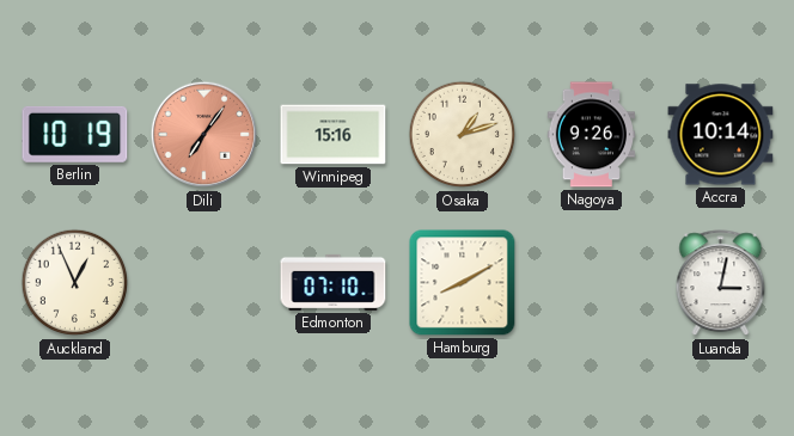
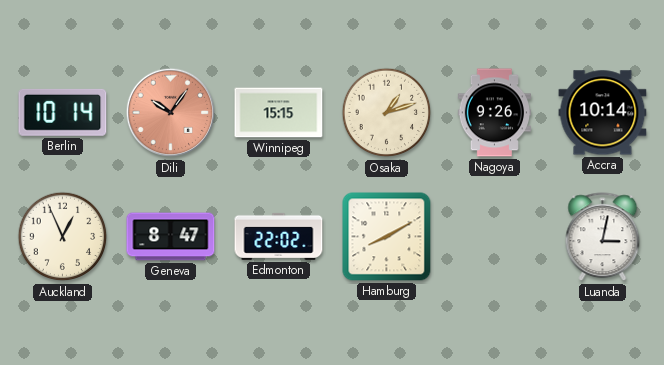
Berlin: 10:19 -> 10:14
Dili: 7:06 -> 10:06
Winnipeg: 15:16 -> 15:15
Geneva: none -> 8:47
Edmonton: 07:10 -> 22:02
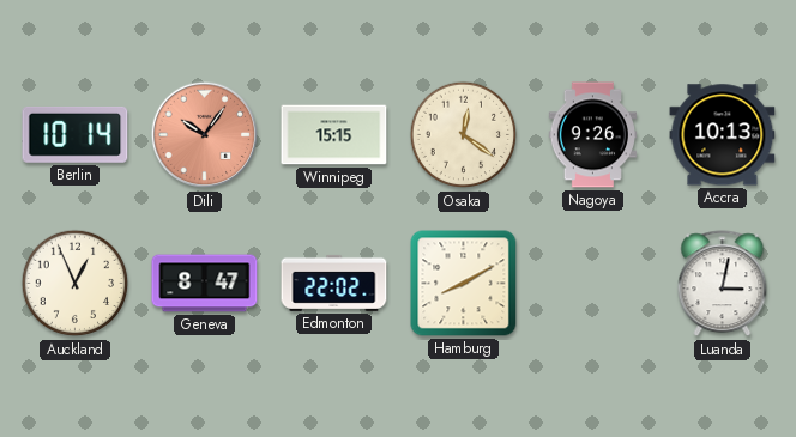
Osaka: 1:12 -> 12:21
Accra: 10:14 -> 10:13
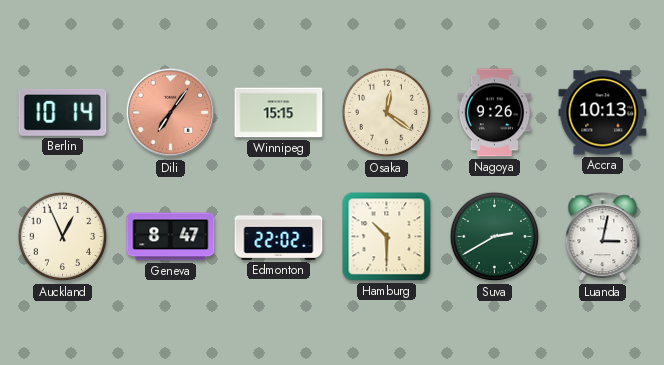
Dili: 10:06 -> 7:06
Hamburg: 8:10 -> 10:30
Suva: none -> 2:40
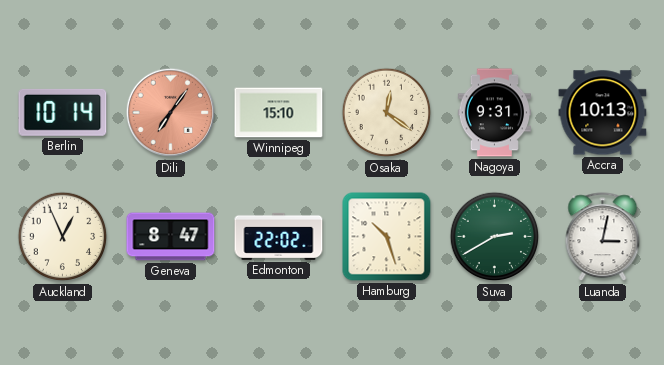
Winnipeg: 15:15 -> 15:10
Nagoya: 9:26 -> 9:31
Hamburg: 10:30 -> 10:27
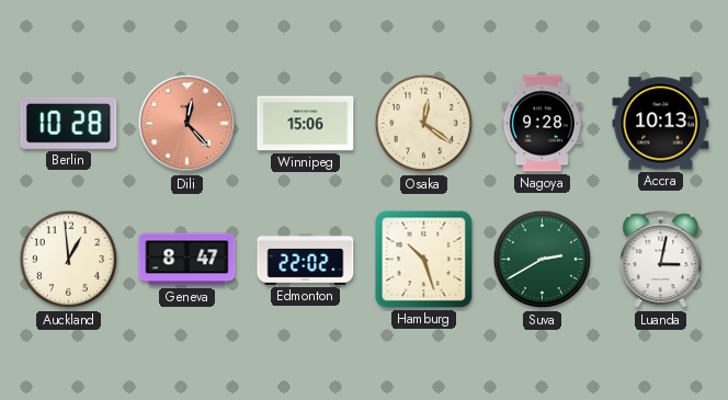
Berlin: 10:14 -> 10:28
Dili: 7:06 -> 12:23
Winnipeg: 15:10 -> 15:06
Nagoya: 9:31 -> 9:28
Auckland: 12:56 -> 12:59
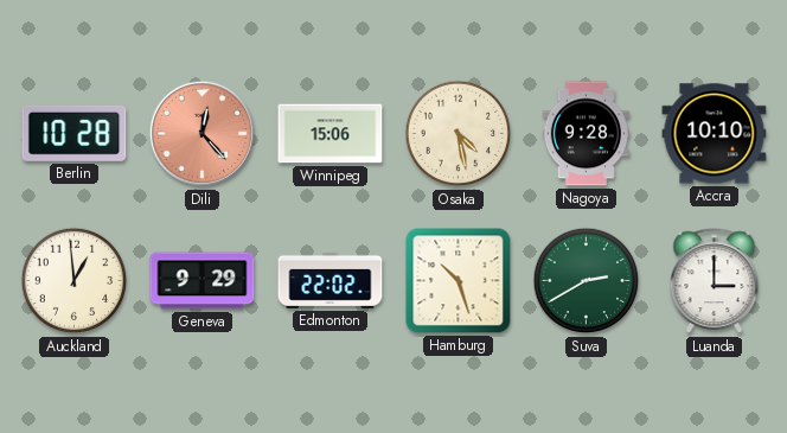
Osaka: 12:21 -> 4:28
Accra: 10:13 -> 10:10
Geneva: 8:47 -> 9:29
Luanda: 3:02 -> 3:00
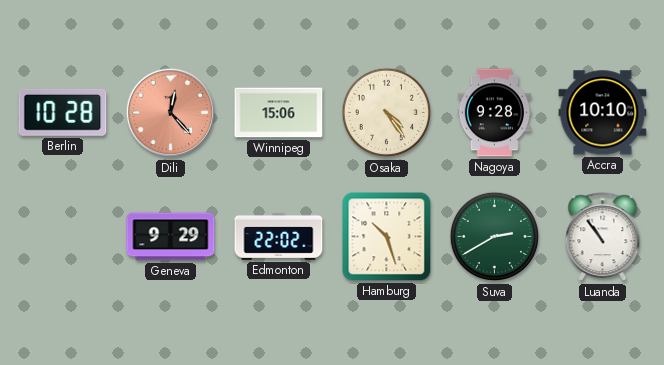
Osaka: 4:28 -> 4:24
Auckland: 12:59 -> none
Luanda: 3:00 -> 10:54
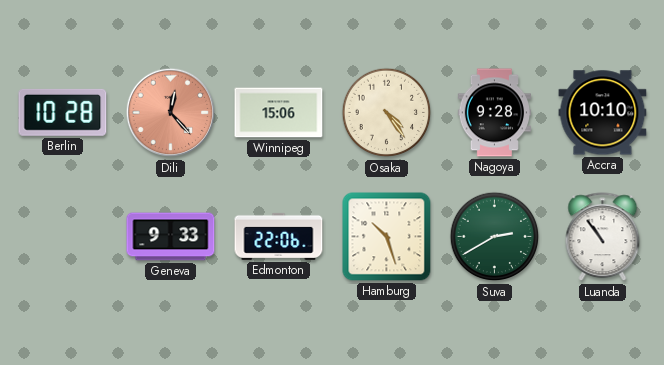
Geneva: 9:29 -> 9:33
Edmonton: 22:02 -> 22:06
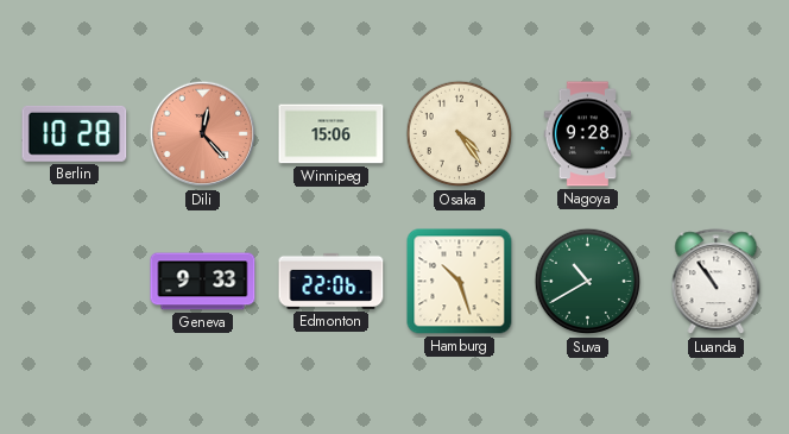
Accra: 10:10 -> none
Suva: 2:40 -> 10:40
